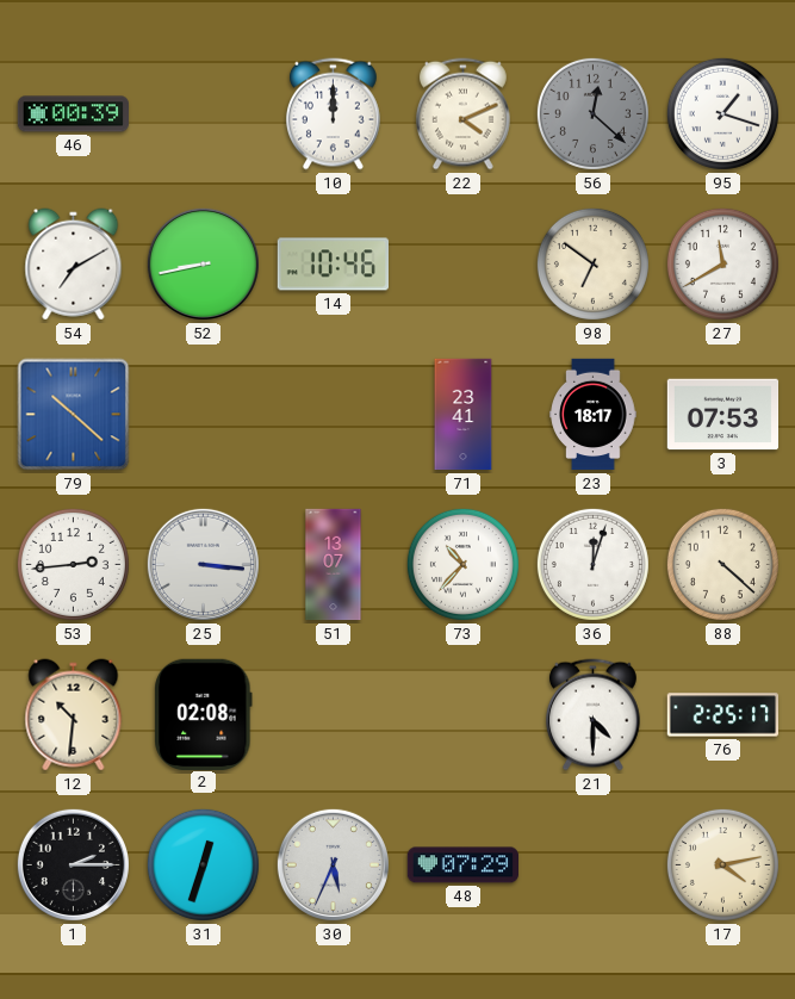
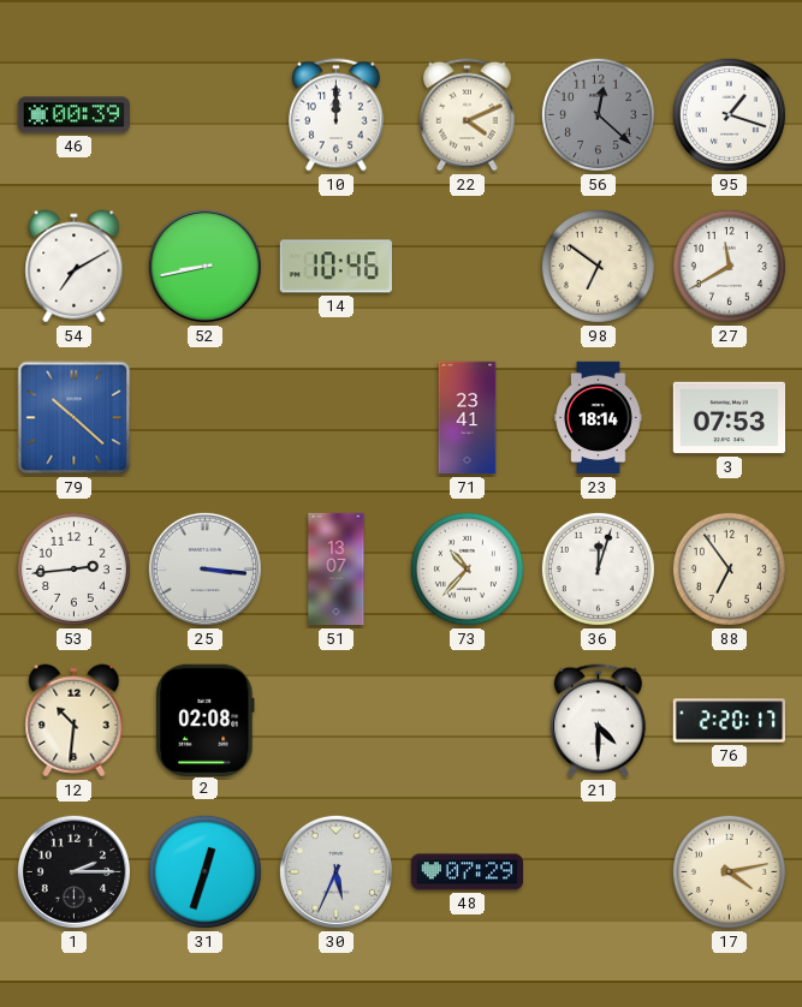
23: 18:17 -> 18:14
88: 4:22 -> 6:54
76: 2:25 -> 2:20
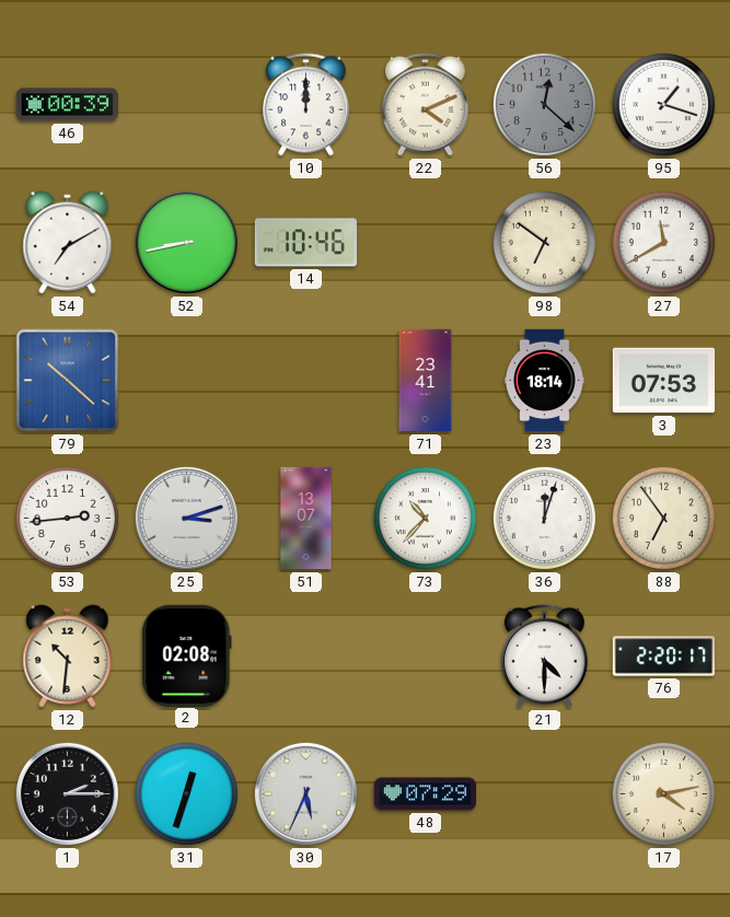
25: 3:16 -> 3:12
